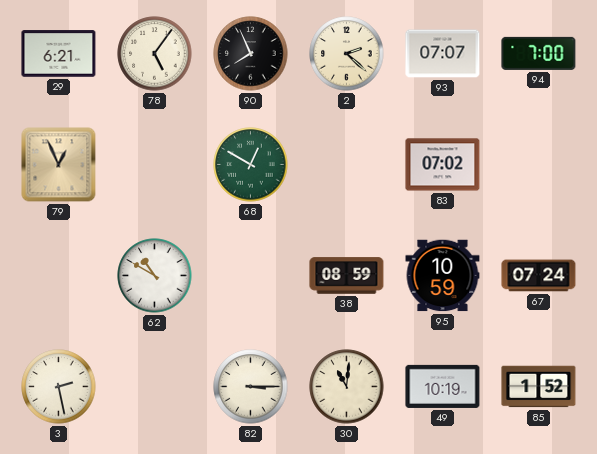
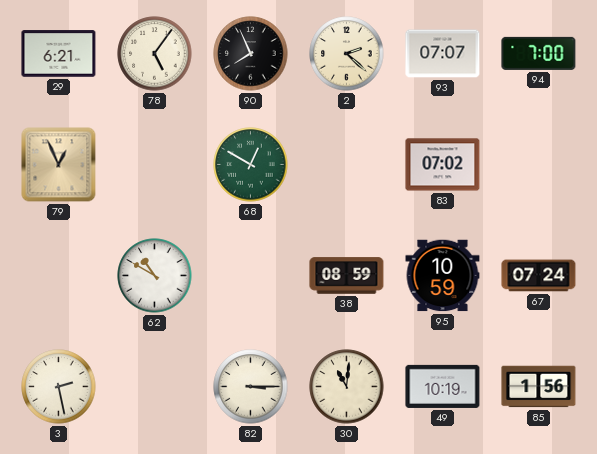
85: 1:52 -> 1:56
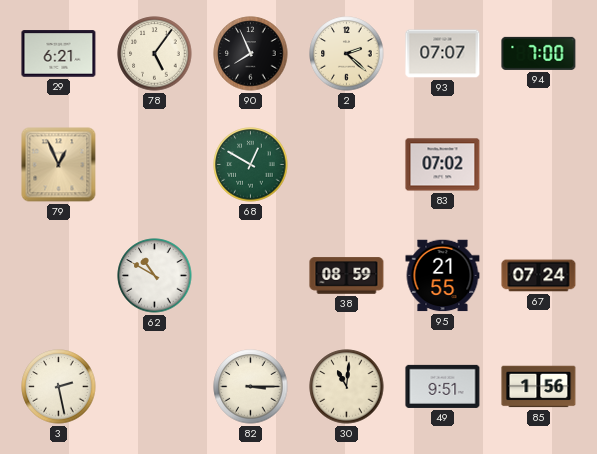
95: 10:59 -> 21:55
49: 10:19 -> 9:51
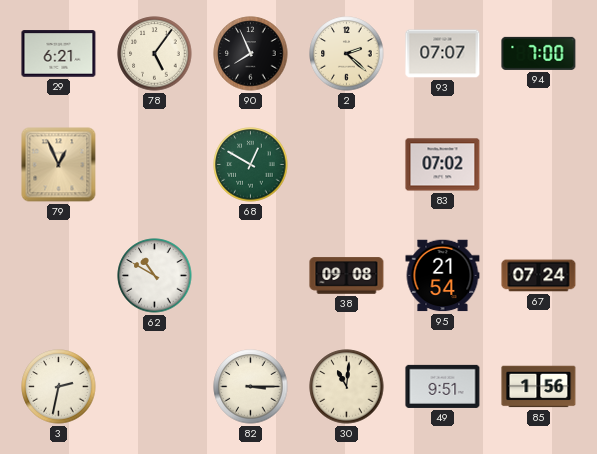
38: 08:59 -> 09:08
95: 21:55 -> 21:54
3: 2:28 -> 2:32
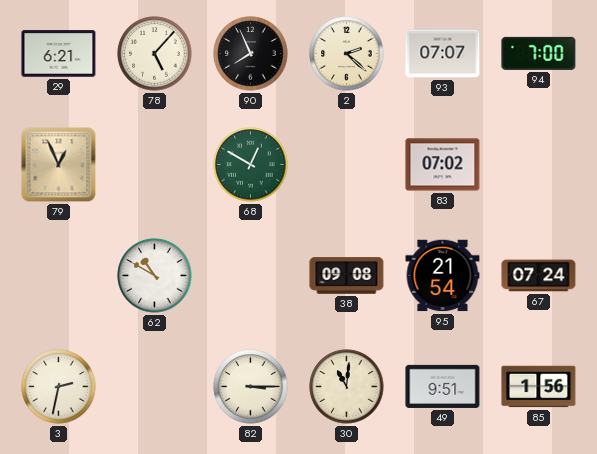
78: 5:06 -> 5:07
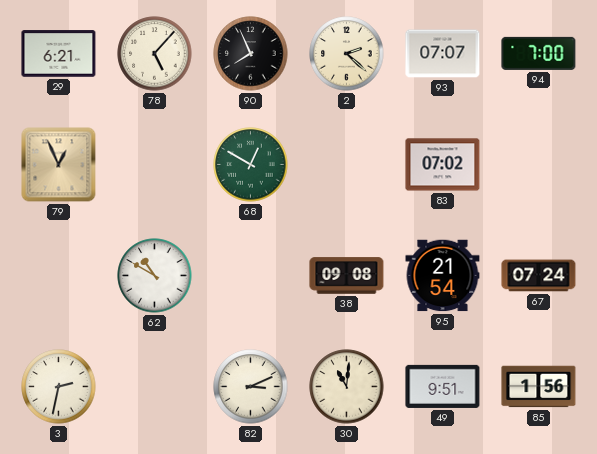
82: 3:15 -> 3:11
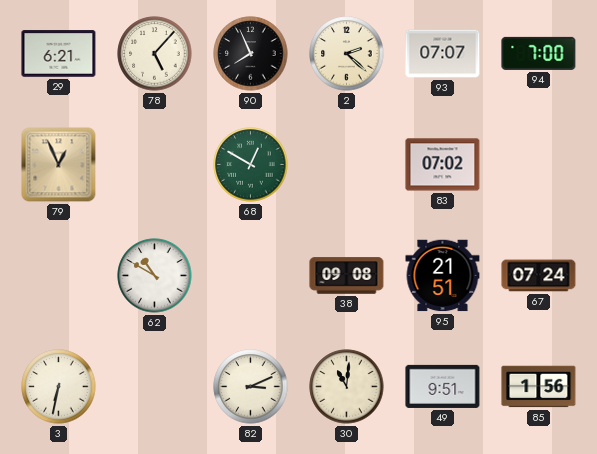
95: 21:54 -> 21:51
3: 2:32 -> 6:32
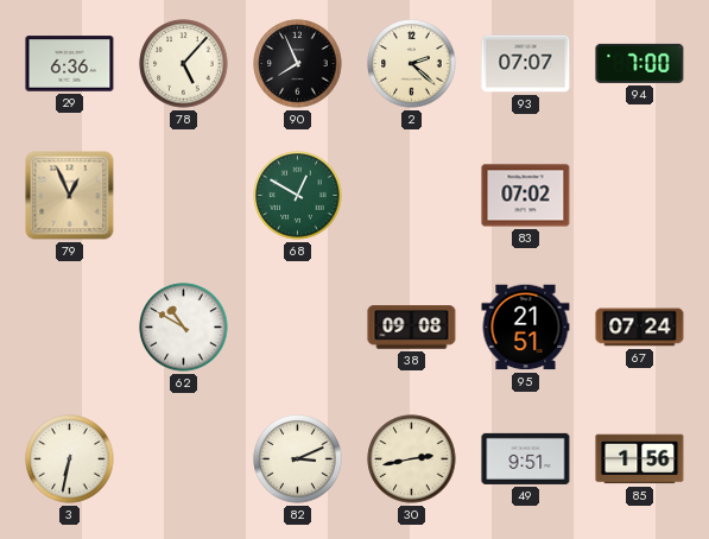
29: 6:21 -> 6:36
30: 11:01 -> 2:43
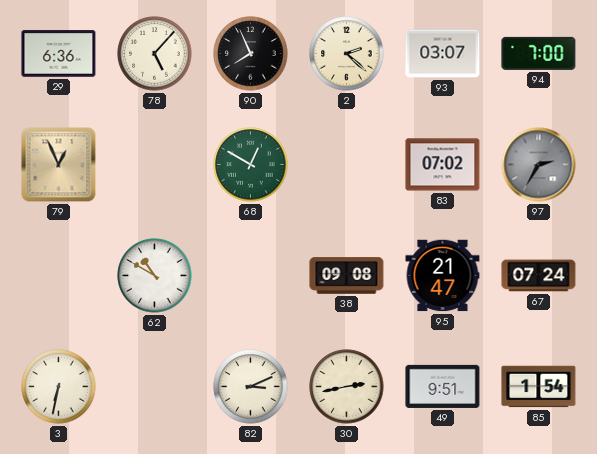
93: 07:07 -> 03:07
97: none -> 2:35
95: 21:51 -> 21:47
85: 1:56 -> 1:54
